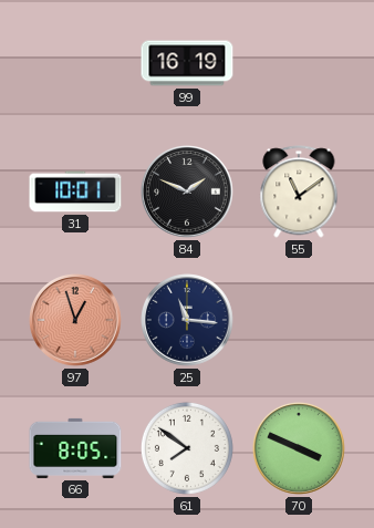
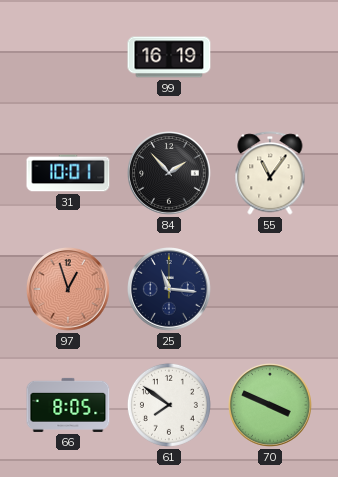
84: 1:49 -> 1:53
55: 11:09 -> 11:06
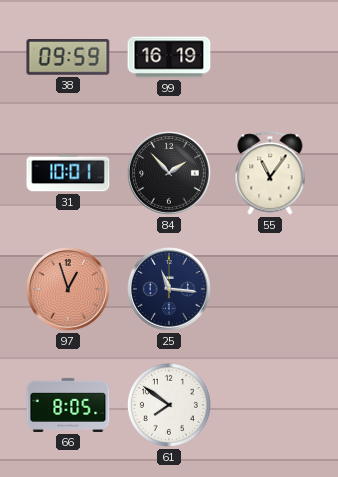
38: none -> 09:59
70: 3:49 -> none
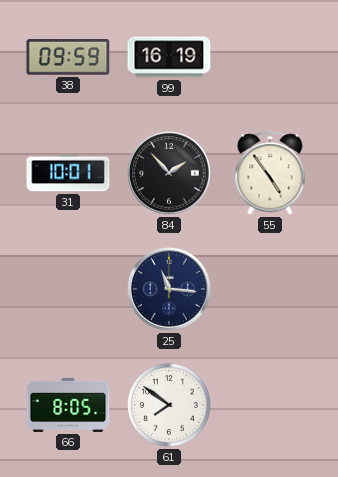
55: 11:06 -> 4:54
97: 12:57 -> none
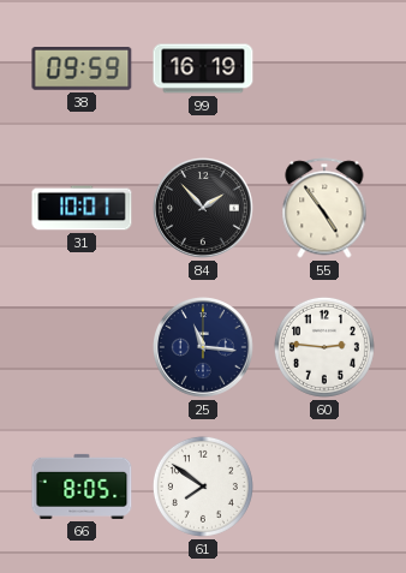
60: none -> 2:46
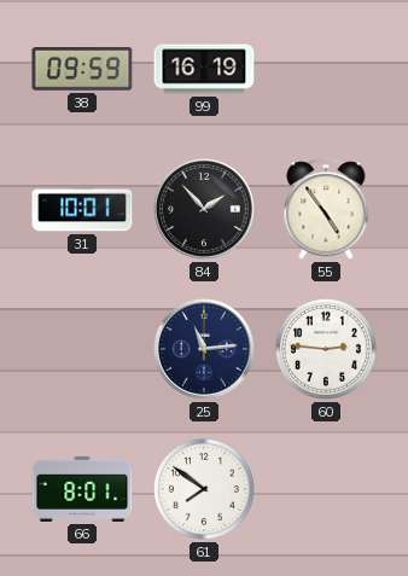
25: 11:16 -> 11:14
66: 8:05 -> 8:01
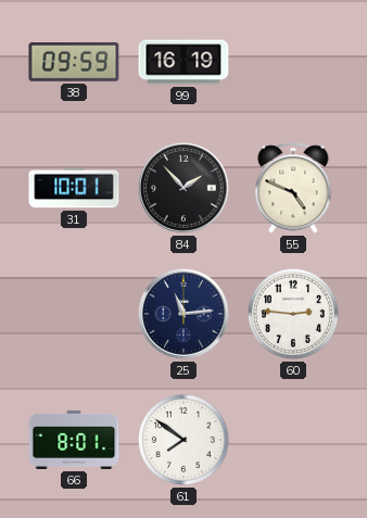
55: 4:54 -> 4:49
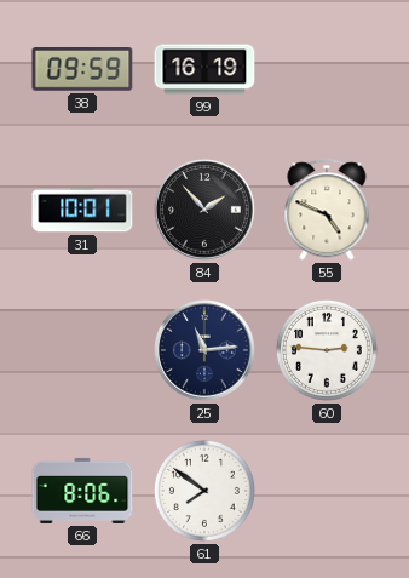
66: 8:01 -> 8:06
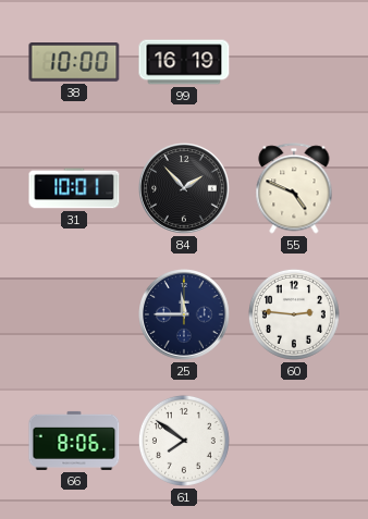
38: 09:59 -> 10:00
25: 11:14 -> 11:45
